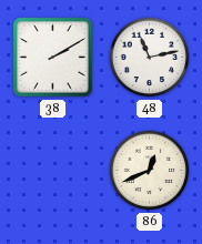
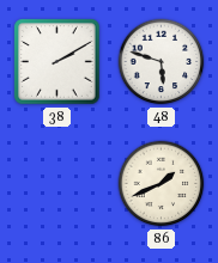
48: 11:13 -> 5:48
86: 12:41 -> 1:41
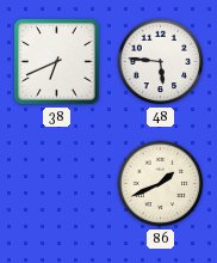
38: 2:10 -> 6:41
48: 5:48 -> 5:46
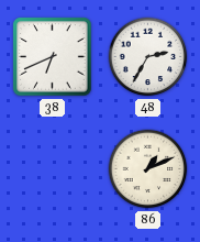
48: 5:46 -> 2:35
86: 1:41 -> 1:11
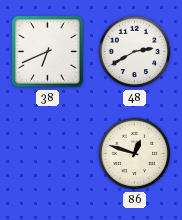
48: 2:35 -> 2:40
86: 1:11 -> 12:48
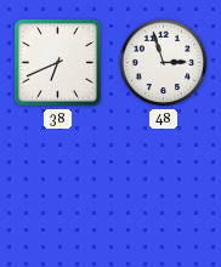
48: 2:40 -> 2:57
86: 12:48 -> none
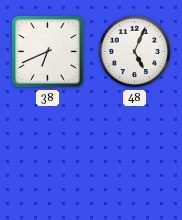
48: 2:57 -> 5:04
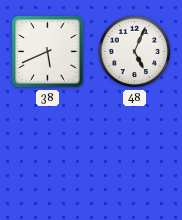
38: 6:41 -> 5:41
